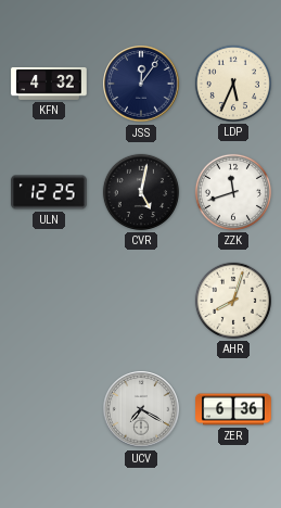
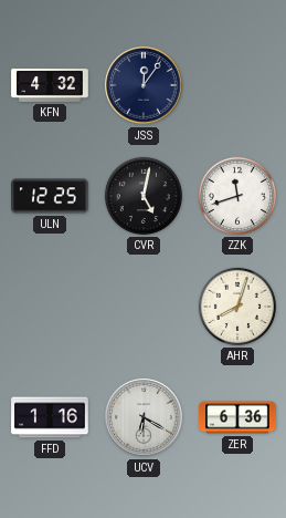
LDP: 5:34 -> none
FFD: none -> 1:16
UCV: 7:20 -> 6:20
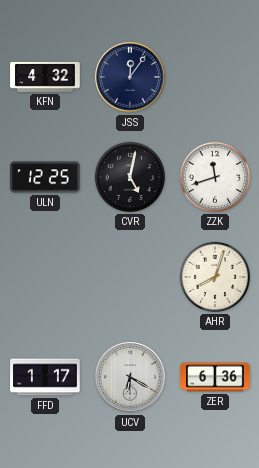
FFD: 1:16 -> 1:17
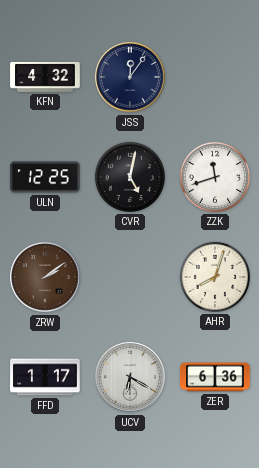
ZRW: none -> 2:09
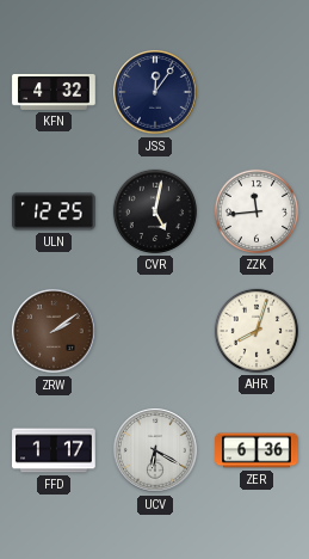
ZZK: 11:42 -> 11:44
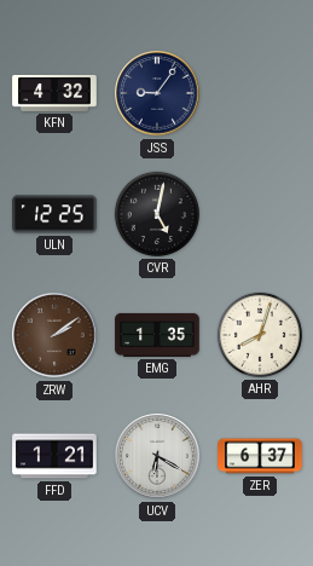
JSS: 12:06 -> 9:06
ZZK: 11:44 -> none
EMG: none -> 1:35
FFD: 1:17 -> 1:21
ZER: 6:36 -> 6:37
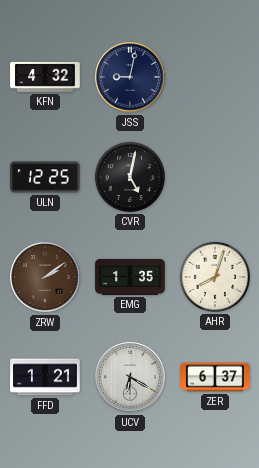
JSS: 9:06 -> 9:02
